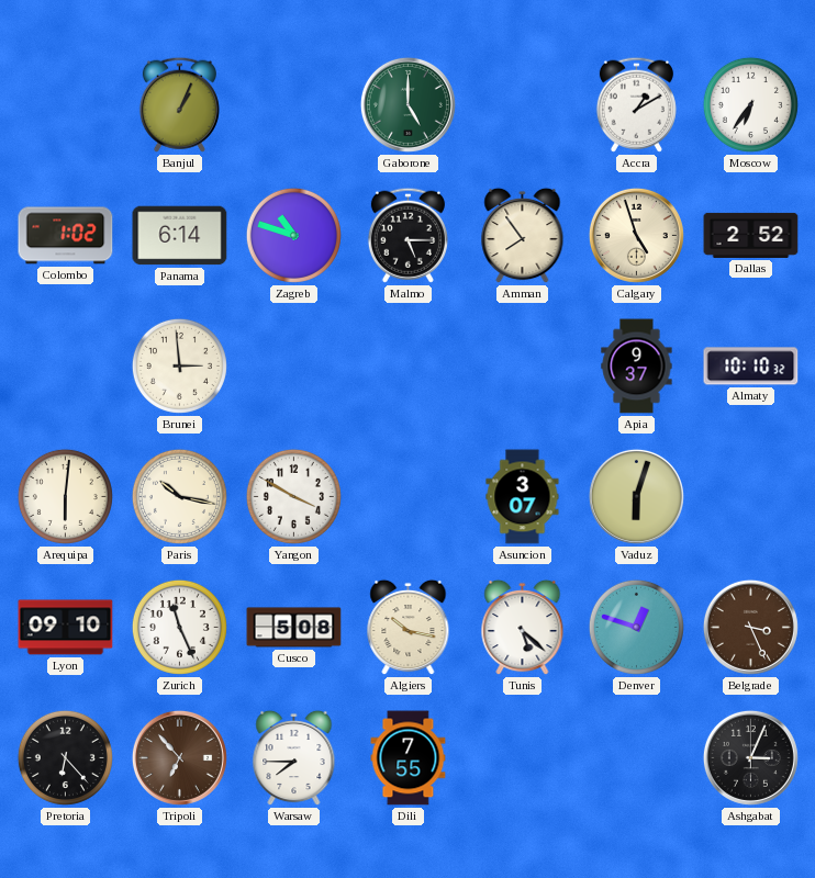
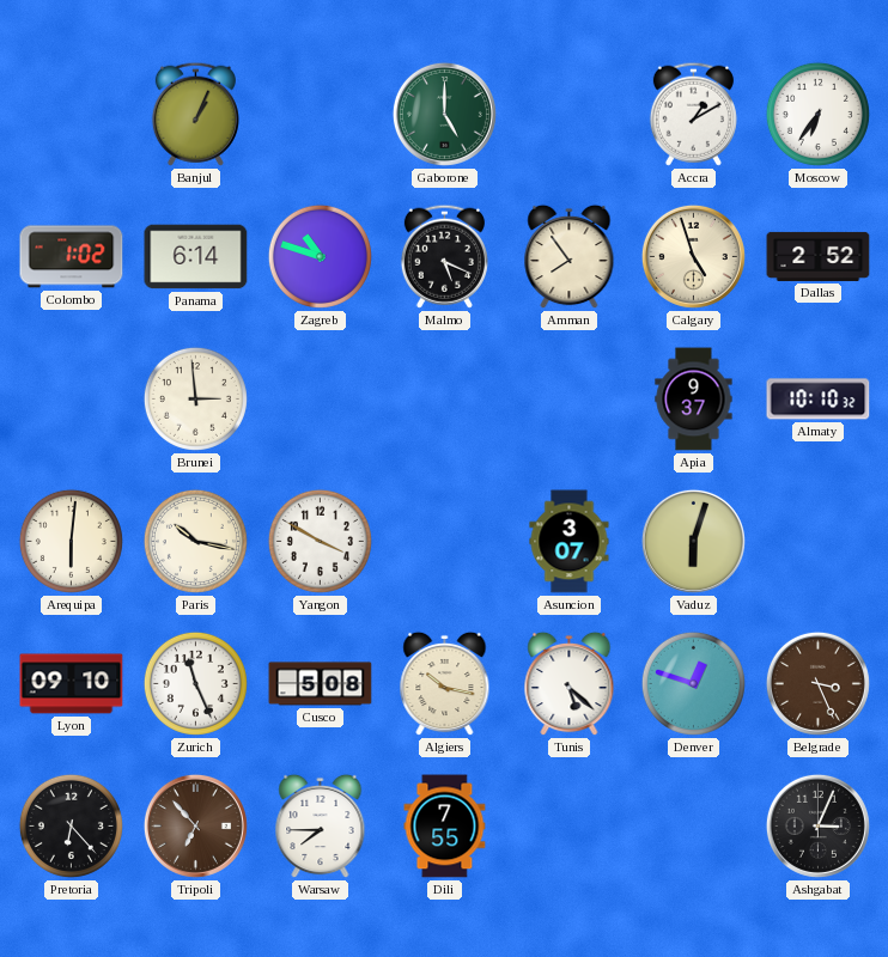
Malmo: 5:15 -> 5:19
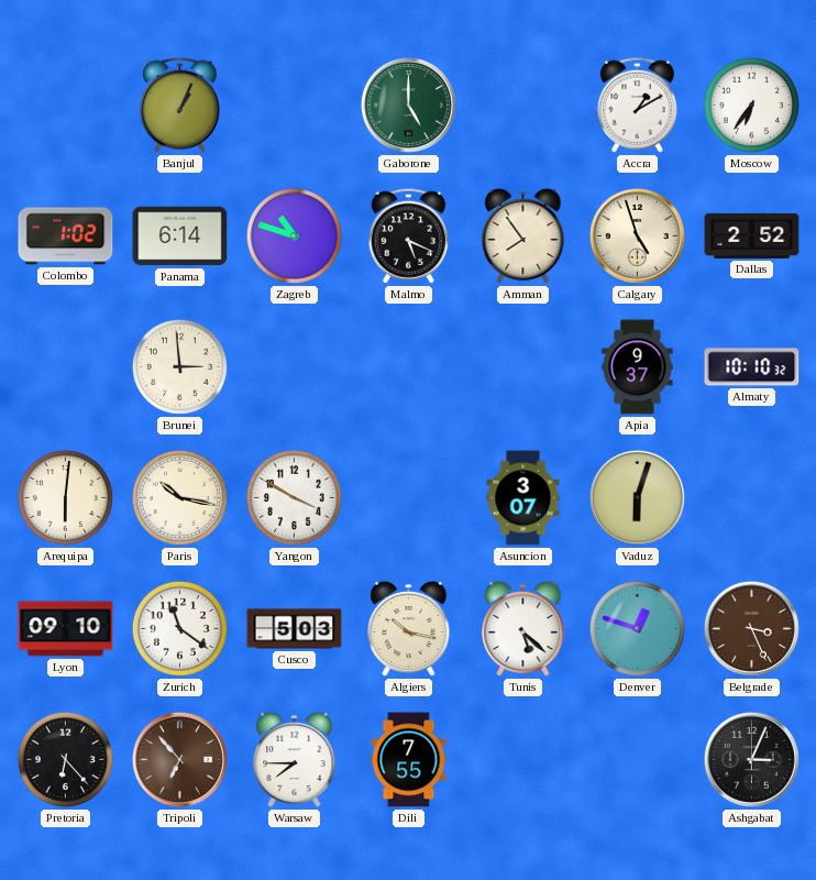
Zurich: 11:26 -> 11:21
Cusco: 5:08 -> 5:03
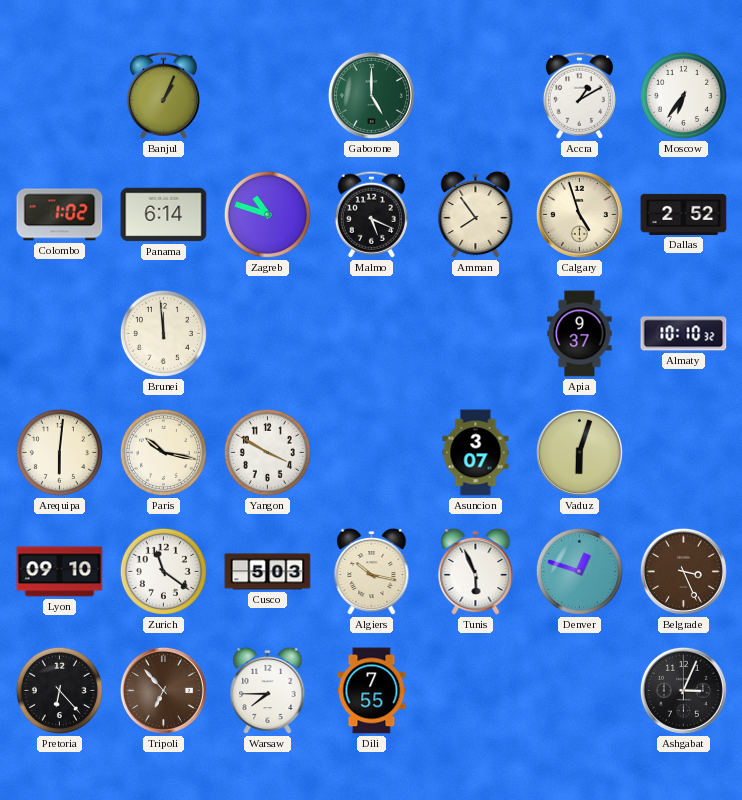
Brunei: 2:59 -> 11:59
Tunis: 5:22 -> 5:56
